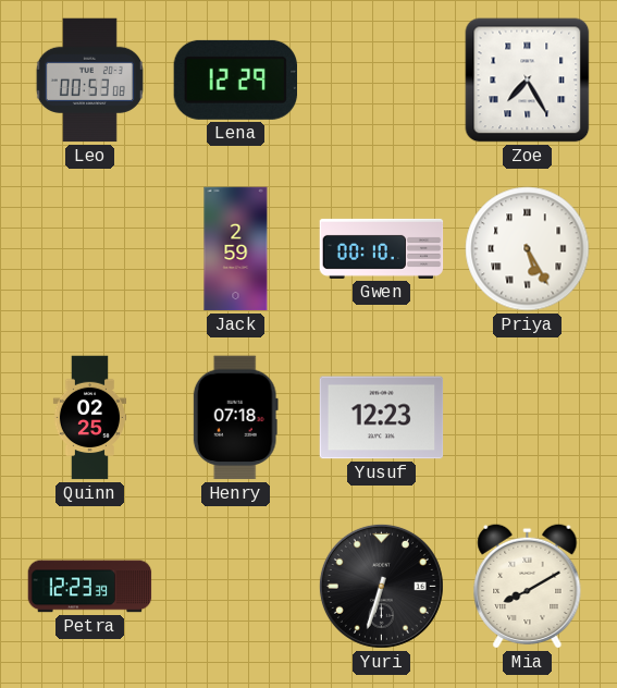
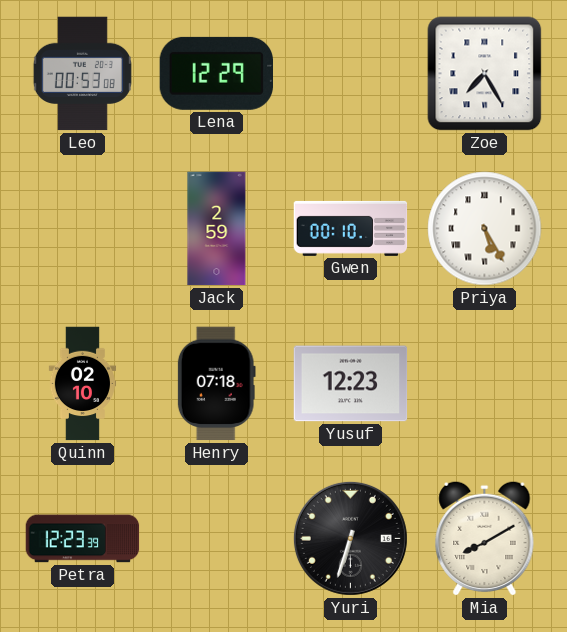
Quinn: 02:25 -> 02:10
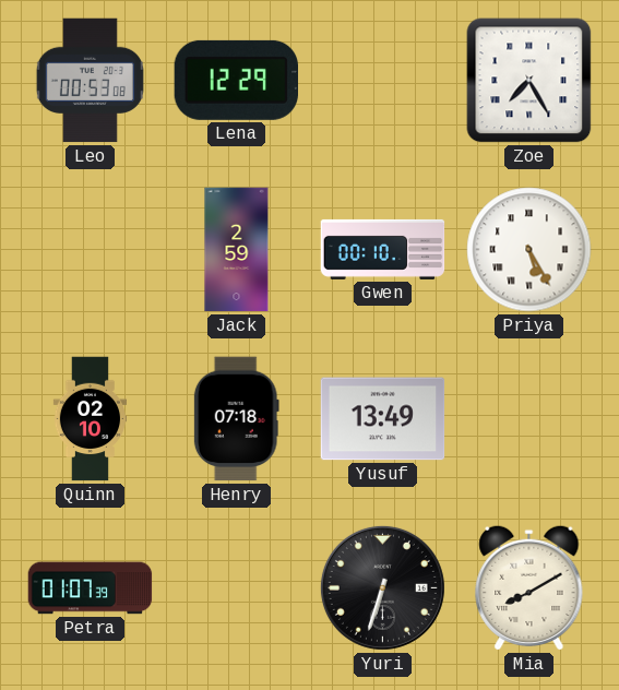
Yusuf: 12:23 -> 13:49
Petra: 12:23 -> 01:07
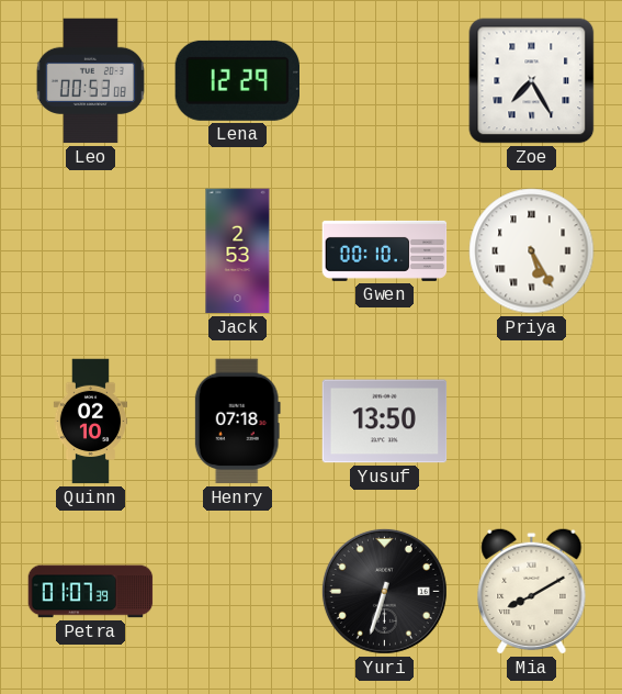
Jack: 2:59 -> 2:53
Yusuf: 13:49 -> 13:50
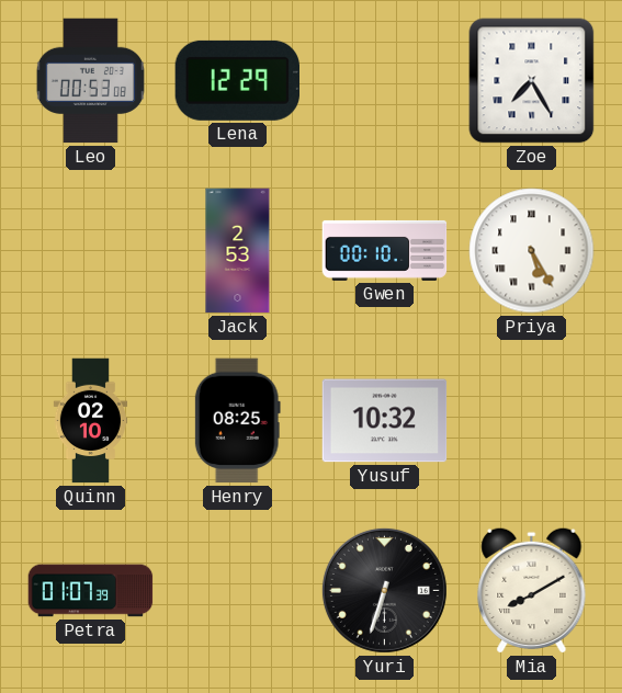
Henry: 07:18 -> 08:25
Yusuf: 13:50 -> 10:32
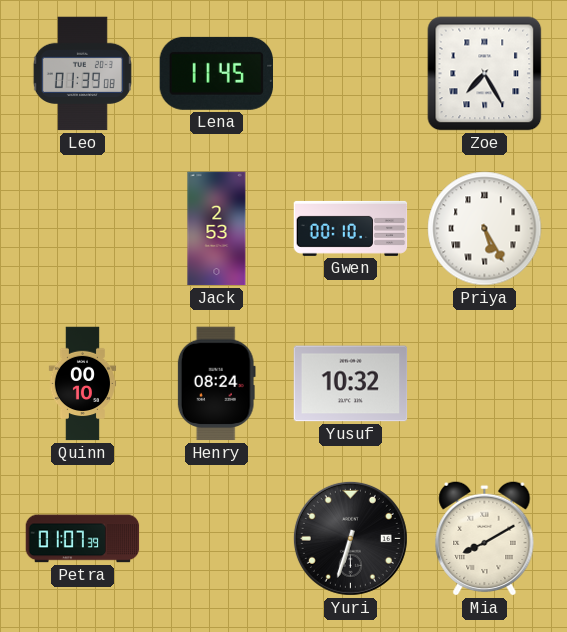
Leo: 00:53 -> 01:39
Lena: 12:29 -> 11:45
Quinn: 02:10 -> 00:10
Henry: 08:25 -> 08:24
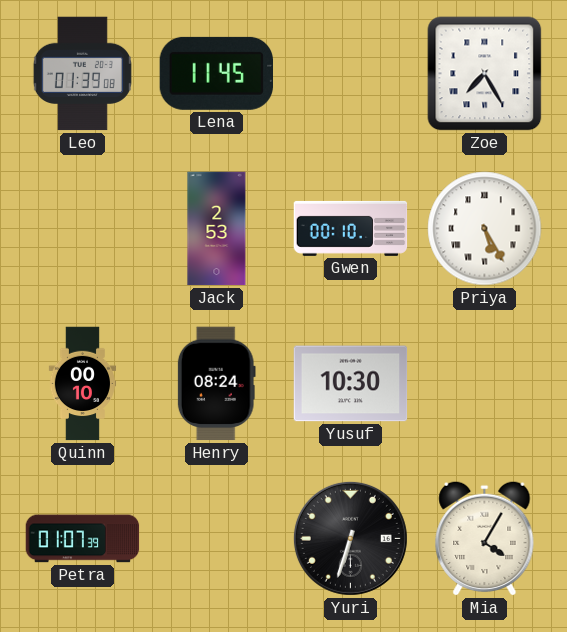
Yusuf: 10:32 -> 10:30
Mia: 8:10 -> 4:05
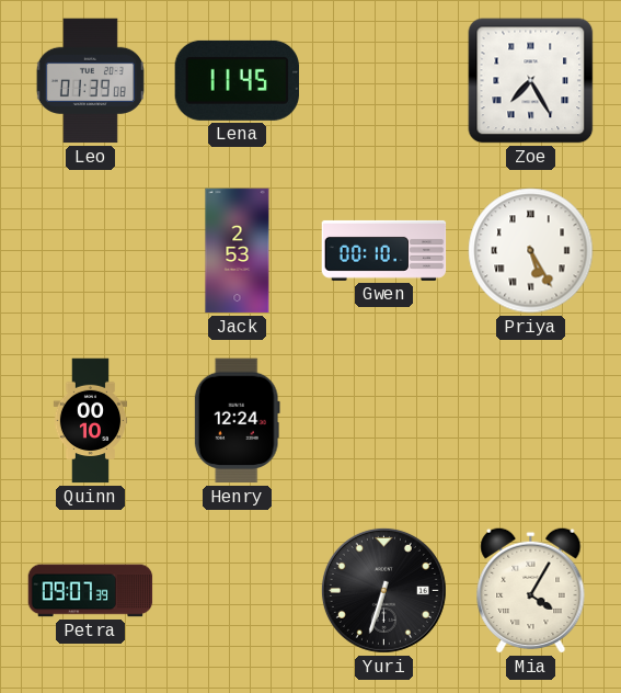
Henry: 08:24 -> 12:24
Yusuf: 10:30 -> none
Petra: 01:07 -> 09:07
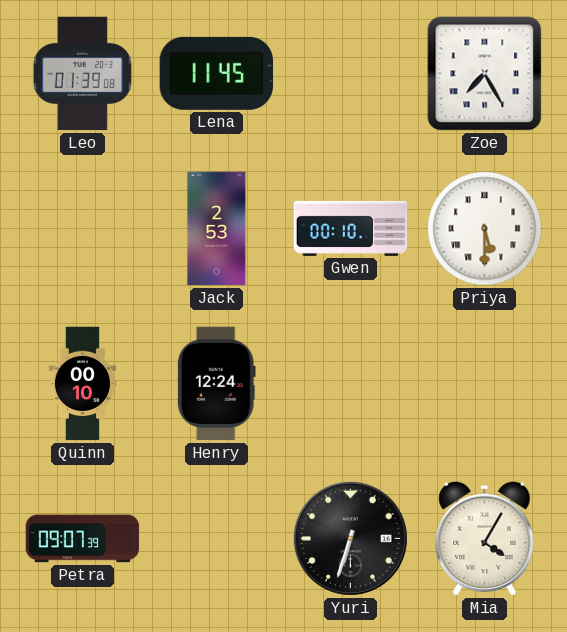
Priya: 5:25 -> 5:30
